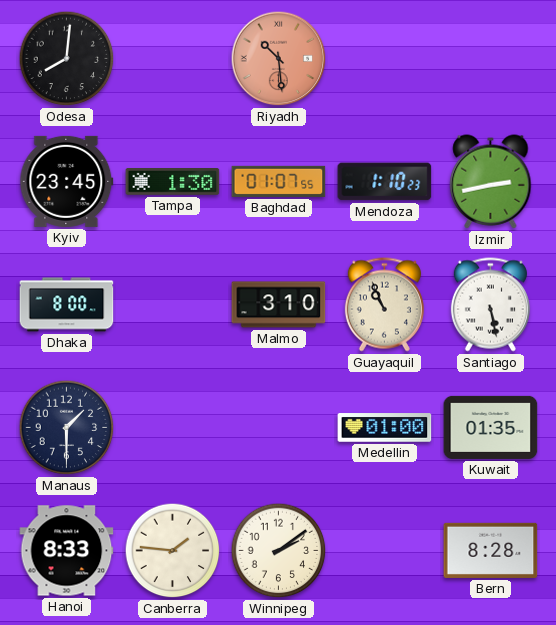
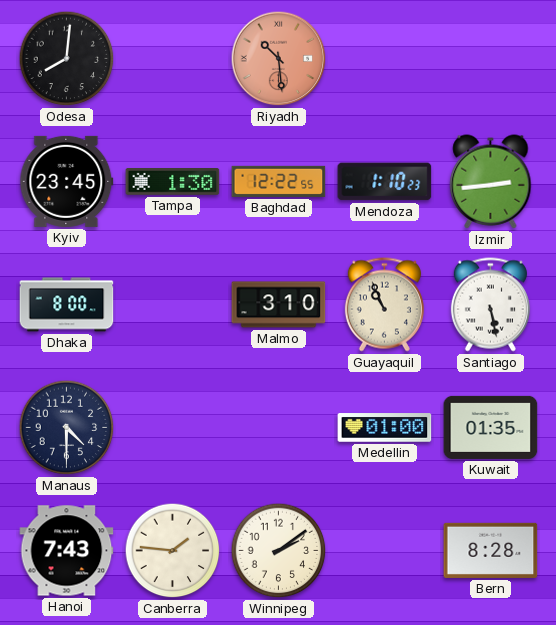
Baghdad: 01:07 -> 12:22
Izmir: 2:43 -> 2:44
Manaus: 1:30 -> 4:30
Hanoi: 8:33 -> 7:43
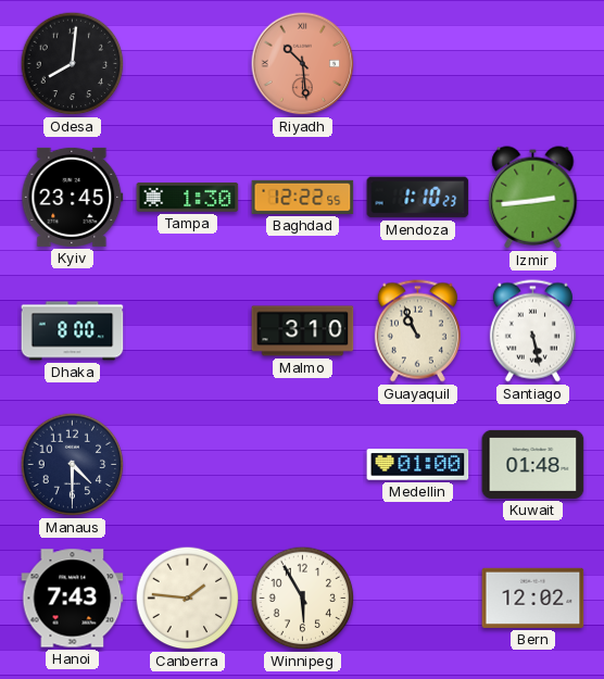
Kuwait: 01:35 -> 01:48
Winnipeg: 2:09 -> 5:55
Bern: 8:28 -> 12:02
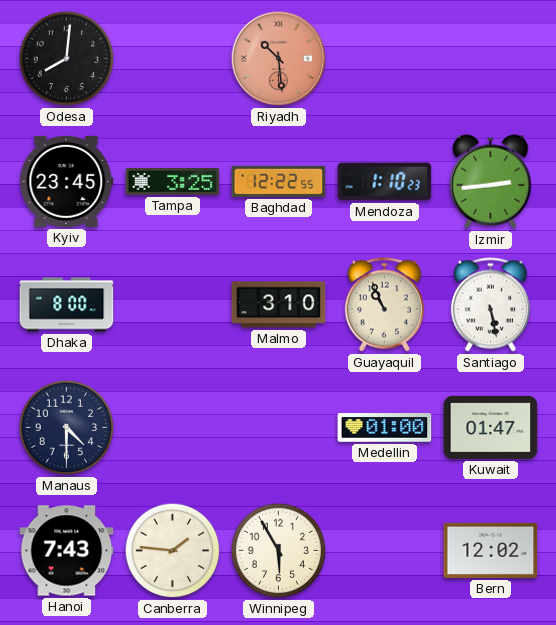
Tampa: 1:30 -> 3:25
Kuwait: 01:48 -> 01:47
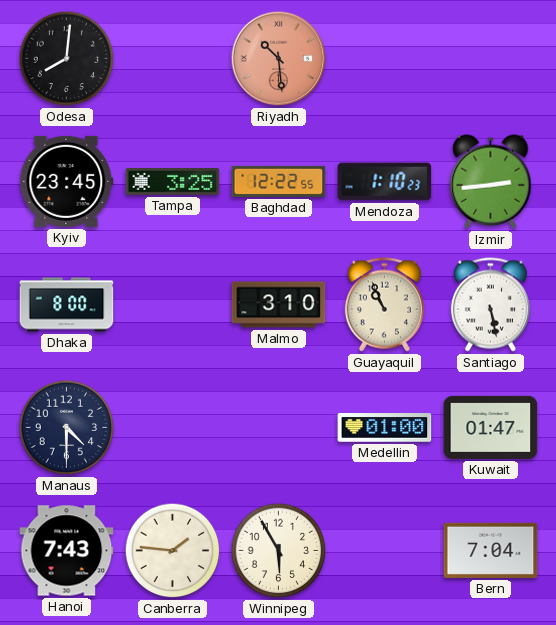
Bern: 12:02 -> 7:04
